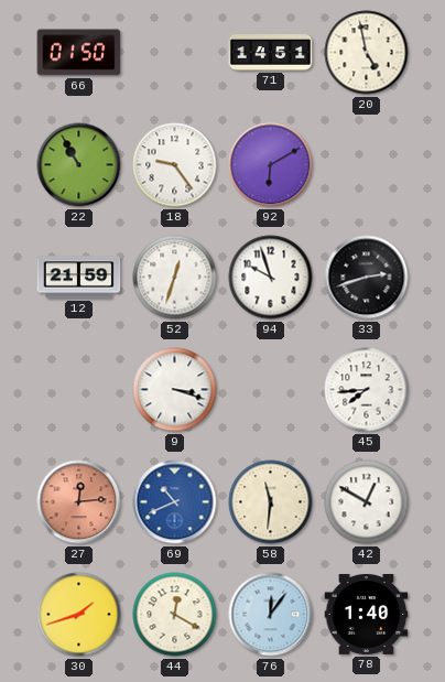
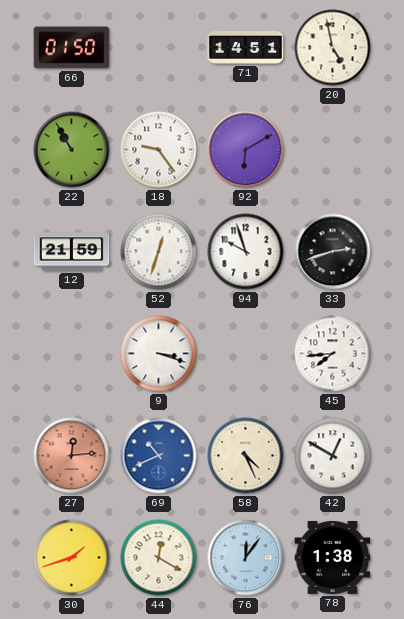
58: 11:31 -> 4:26
78: 1:40 -> 1:38
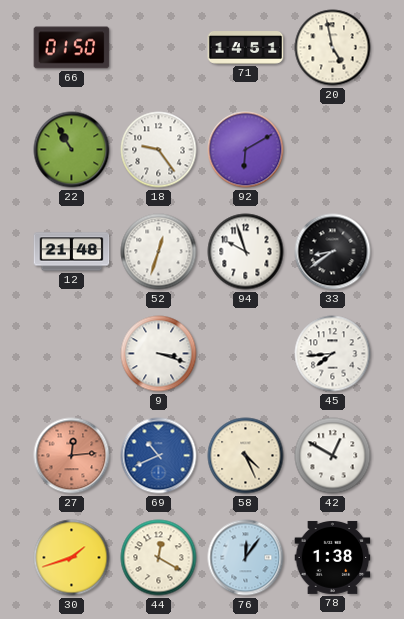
12: 21:59 -> 21:48
33: 2:42 -> 8:39
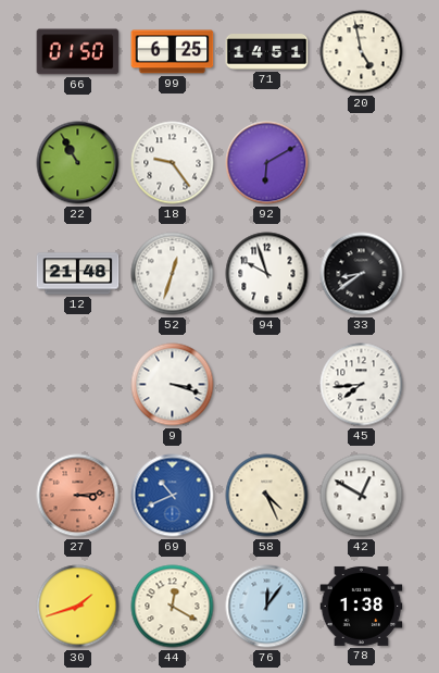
99: none -> 6:25
27: 12:14 -> 3:14
